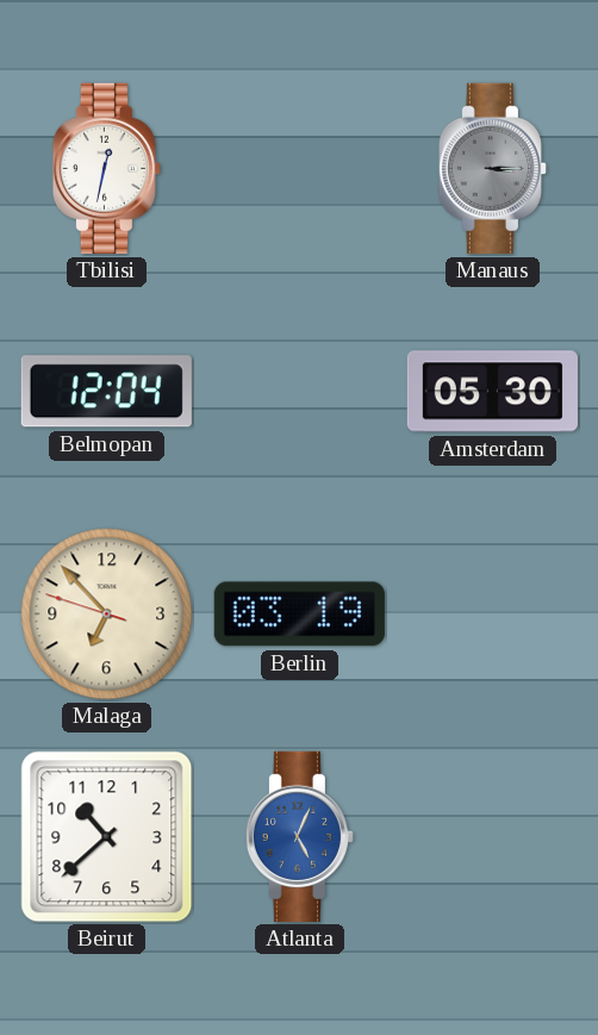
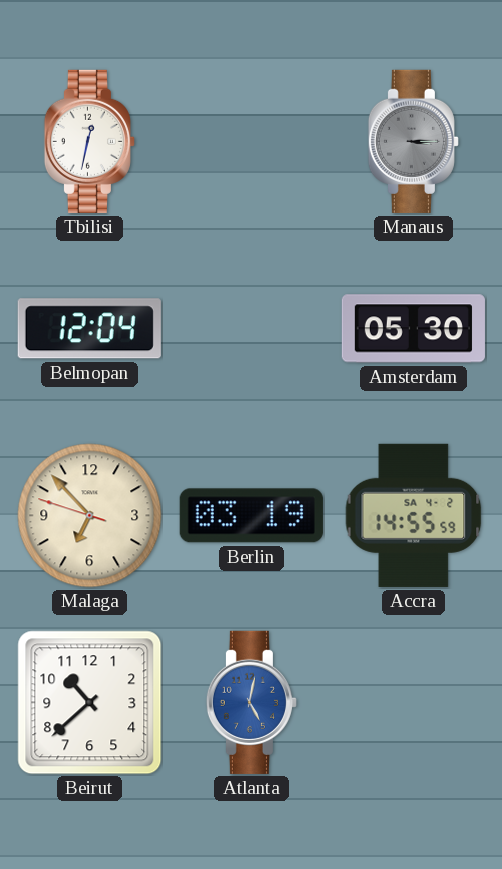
Accra: none -> 14:55
Atlanta: 5:04 -> 5:02
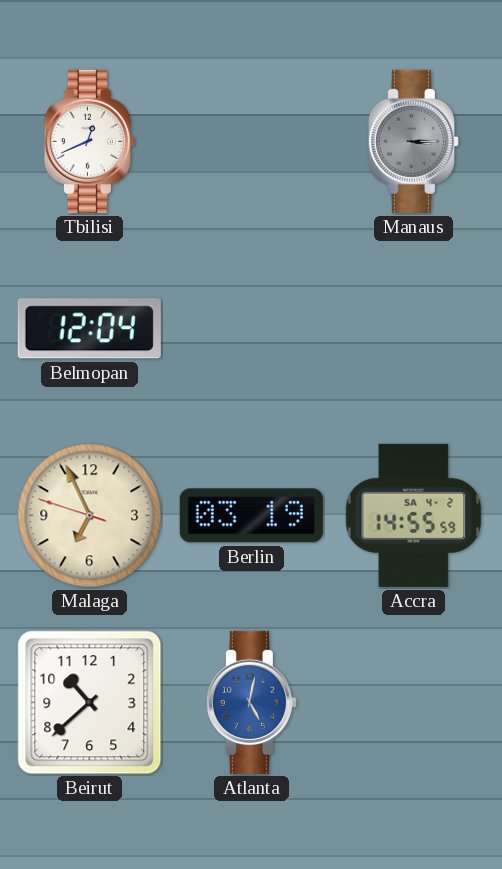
Tbilisi: 12:32 -> 12:41
Amsterdam: 05:30 -> none
Malaga: 6:52 -> 6:55
